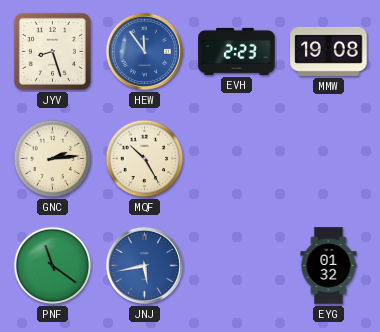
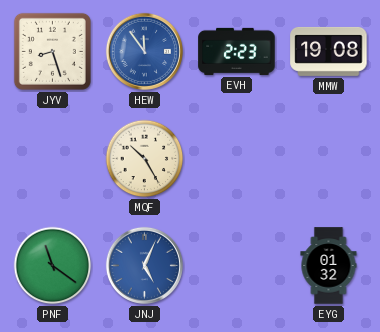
GNC: 2:14 -> none
JNJ: 5:43 -> 5:04
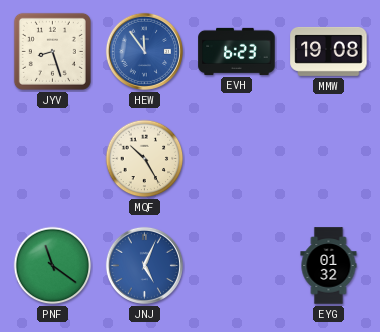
EVH: 2:23 -> 6:23
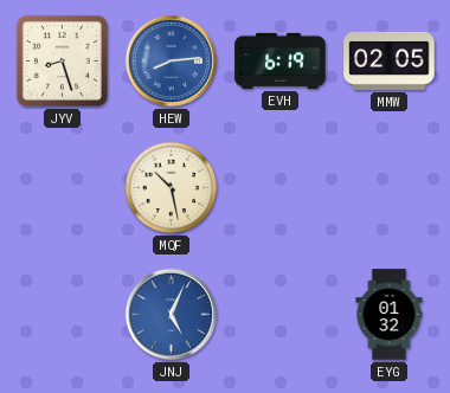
HEW: 11:54 -> 8:14
EVH: 6:23 -> 6:19
MMW: 19:08 -> 02:05
MQF: 10:25 -> 10:28
PNF: 11:21 -> none
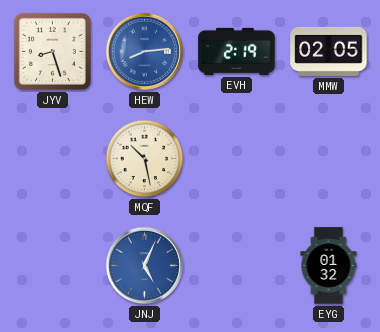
EVH: 6:19 -> 2:19
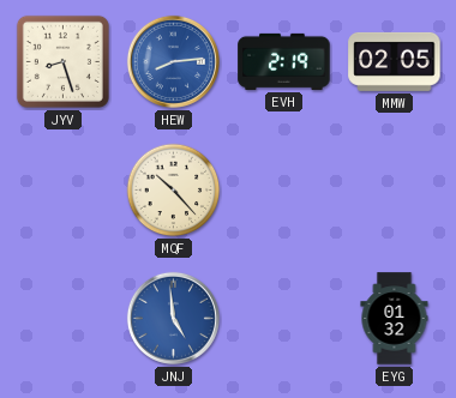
MQF: 10:28 -> 10:23
JNJ: 5:04 -> 4:59
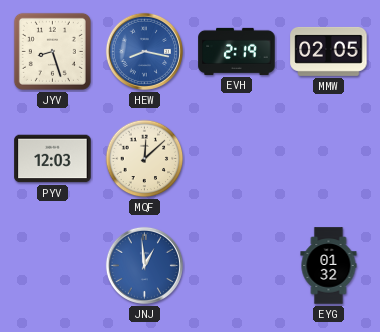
HEW: 8:14 -> 8:17
PYV: none -> 12:03
MQF: 10:23 -> 12:08
JNJ: 4:59 -> 12:59
